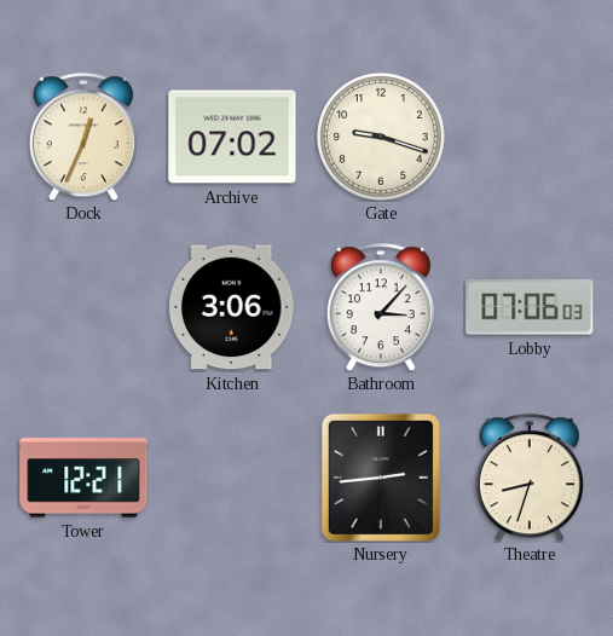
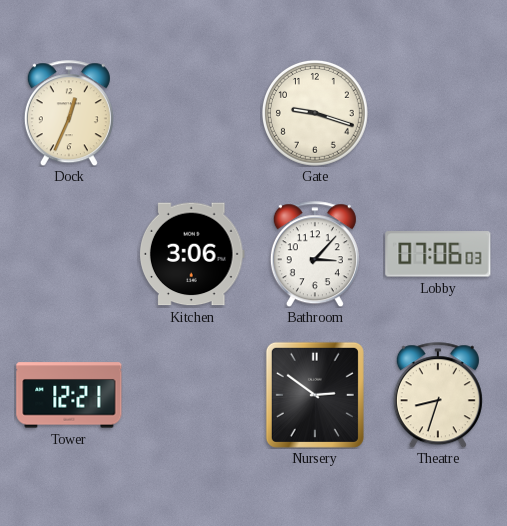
Archive: 07:02 -> none
Nursery: 2:44 -> 2:51
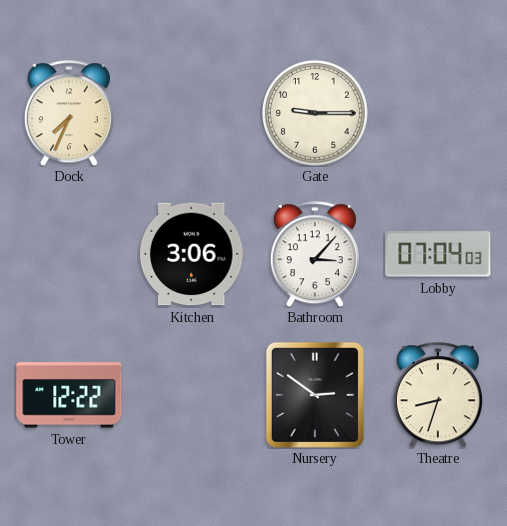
Dock: 12:34 -> 7:34
Gate: 9:18 -> 9:15
Lobby: 07:06 -> 07:04
Tower: 12:21 -> 12:22
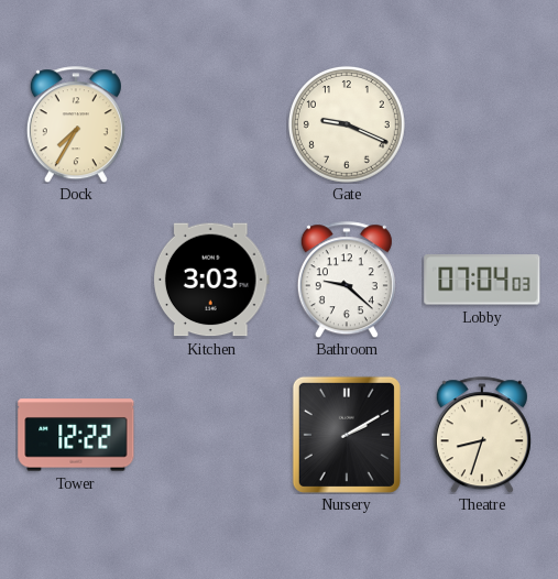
Dock: 7:34 -> 7:35
Gate: 9:15 -> 9:19
Kitchen: 3:06 -> 3:03
Bathroom: 3:07 -> 9:22
Nursery: 2:51 -> 2:10
